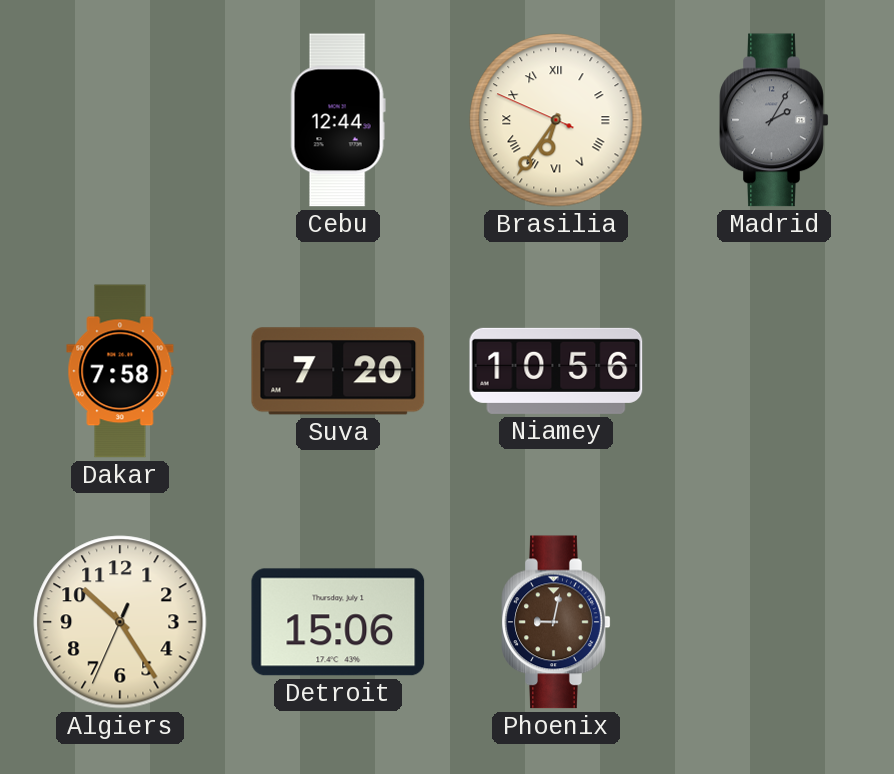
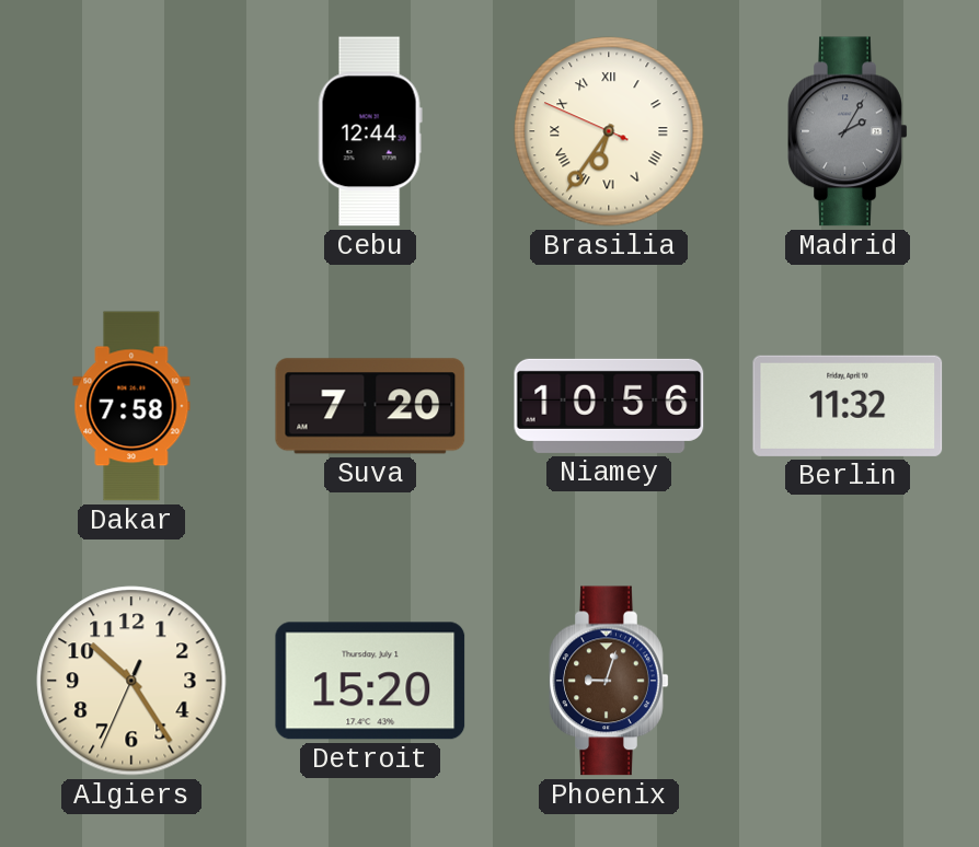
Berlin: none -> 11:32
Detroit: 15:06 -> 15:20
Phoenix: 9:02 -> 9:03
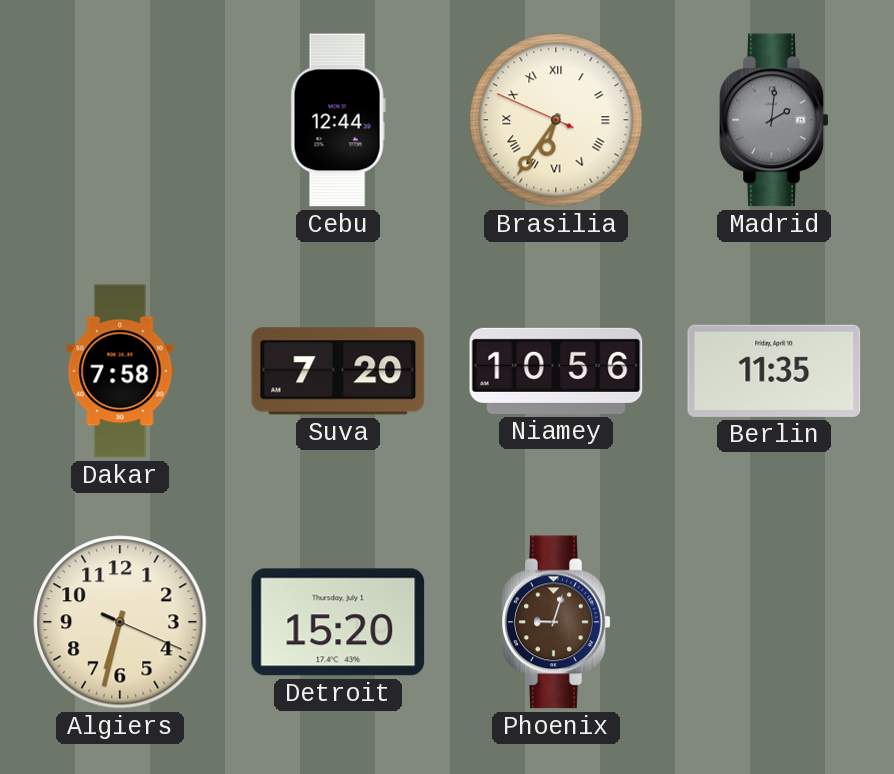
Madrid: 2:05 -> 2:01
Berlin: 11:32 -> 11:35
Algiers: 10:24 -> 6:32
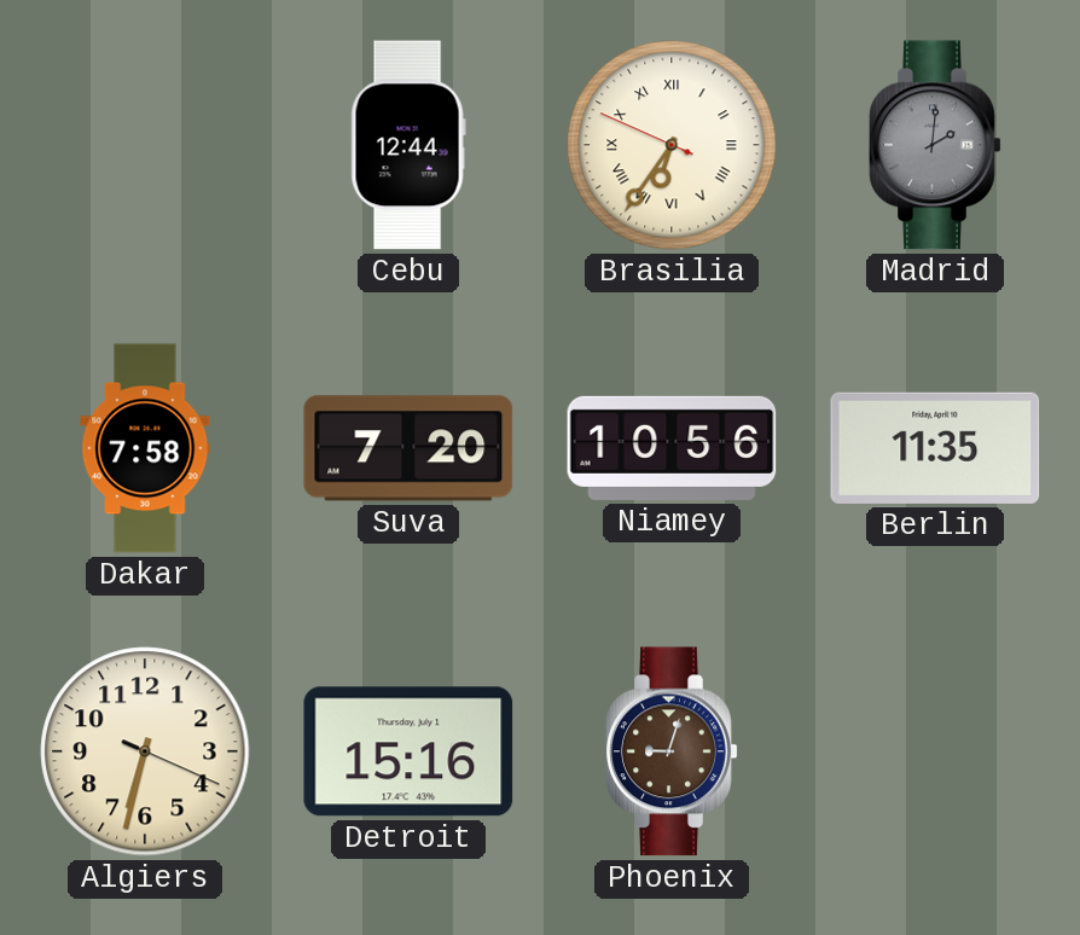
Detroit: 15:20 -> 15:16
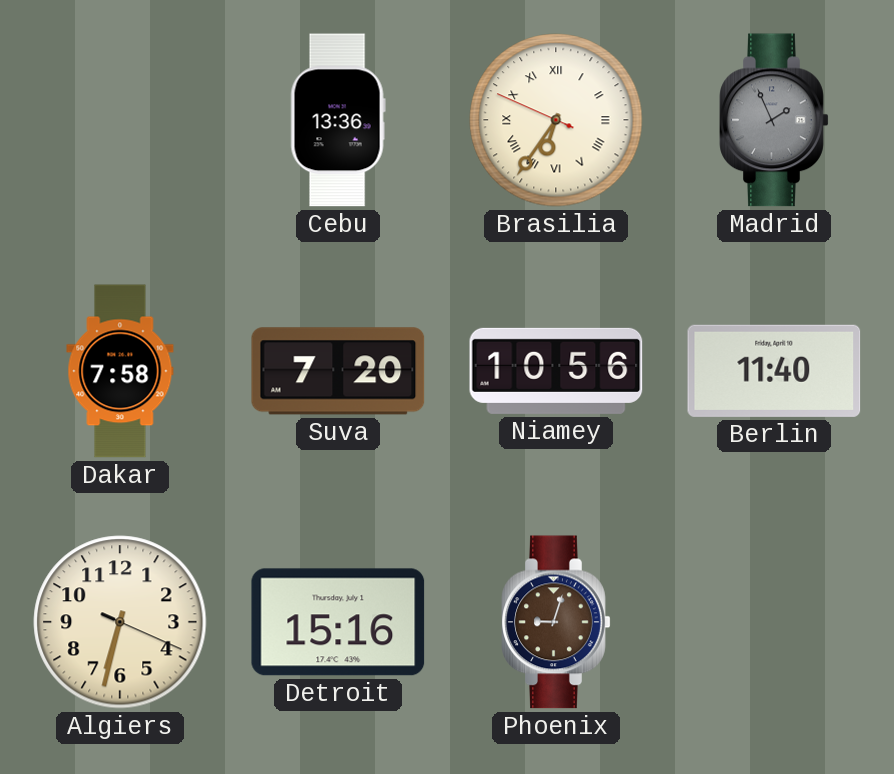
Cebu: 12:44 -> 13:36
Madrid: 2:01 -> 1:56
Berlin: 11:35 -> 11:40
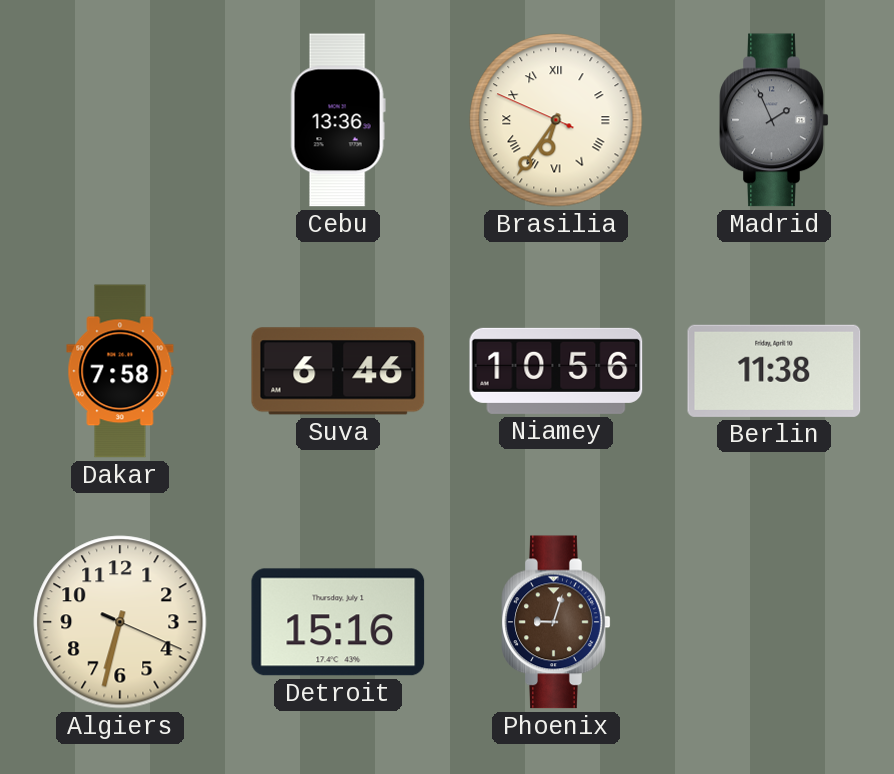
Suva: 7:20 -> 6:46
Berlin: 11:40 -> 11:38
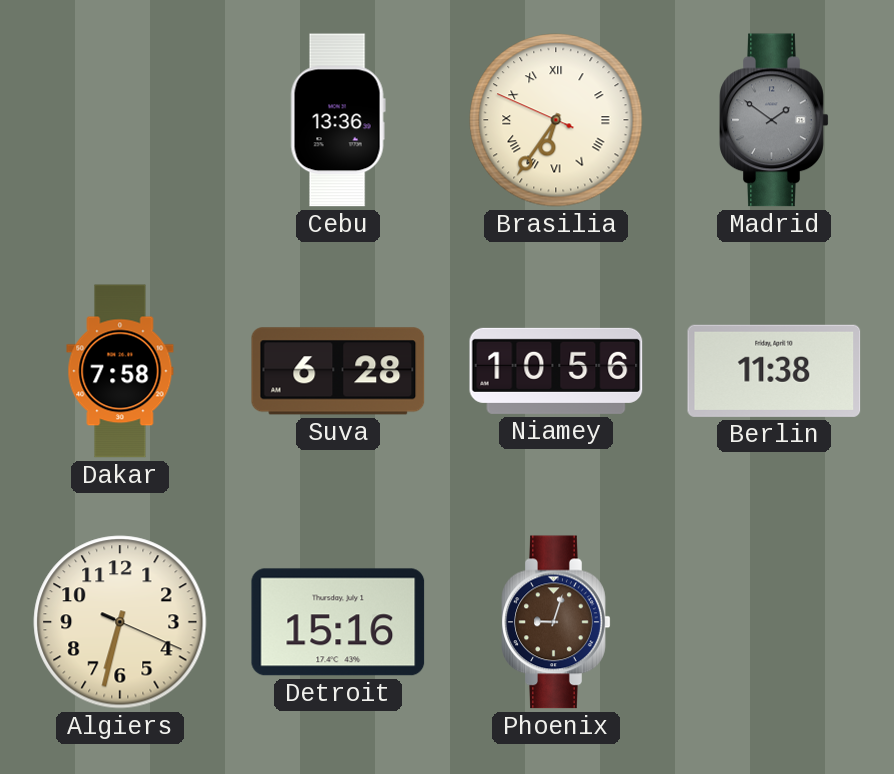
Madrid: 1:56 -> 1:51
Suva: 6:46 -> 6:28
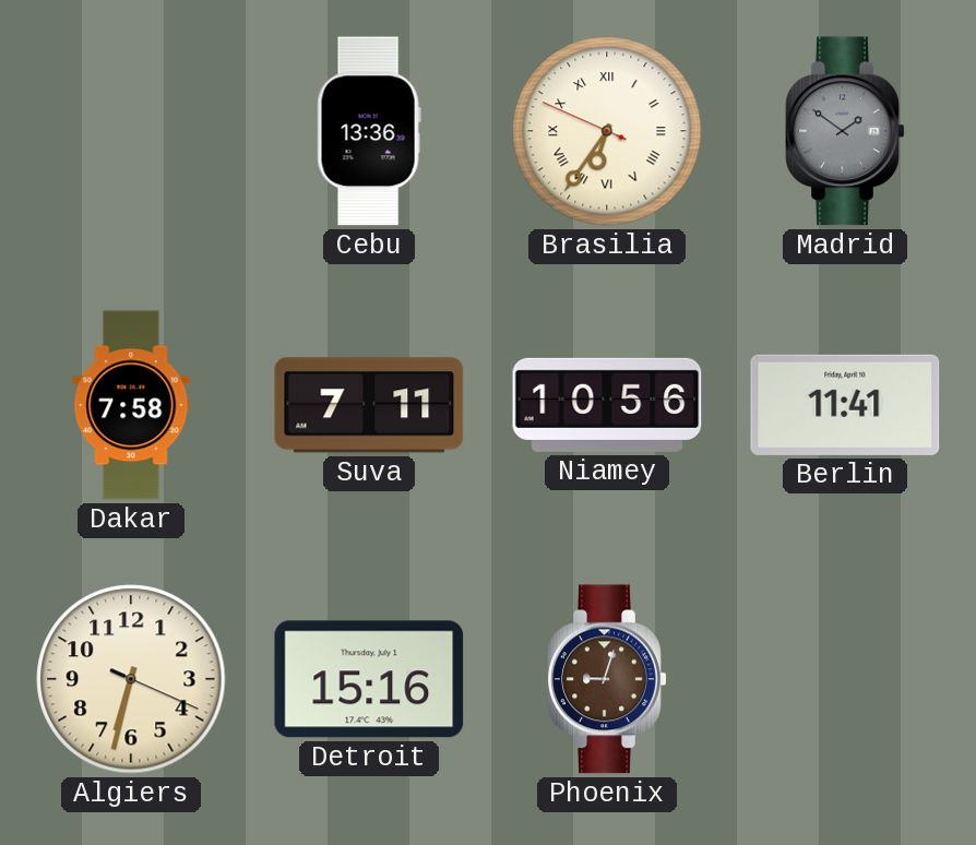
Suva: 6:28 -> 7:11
Berlin: 11:38 -> 11:41
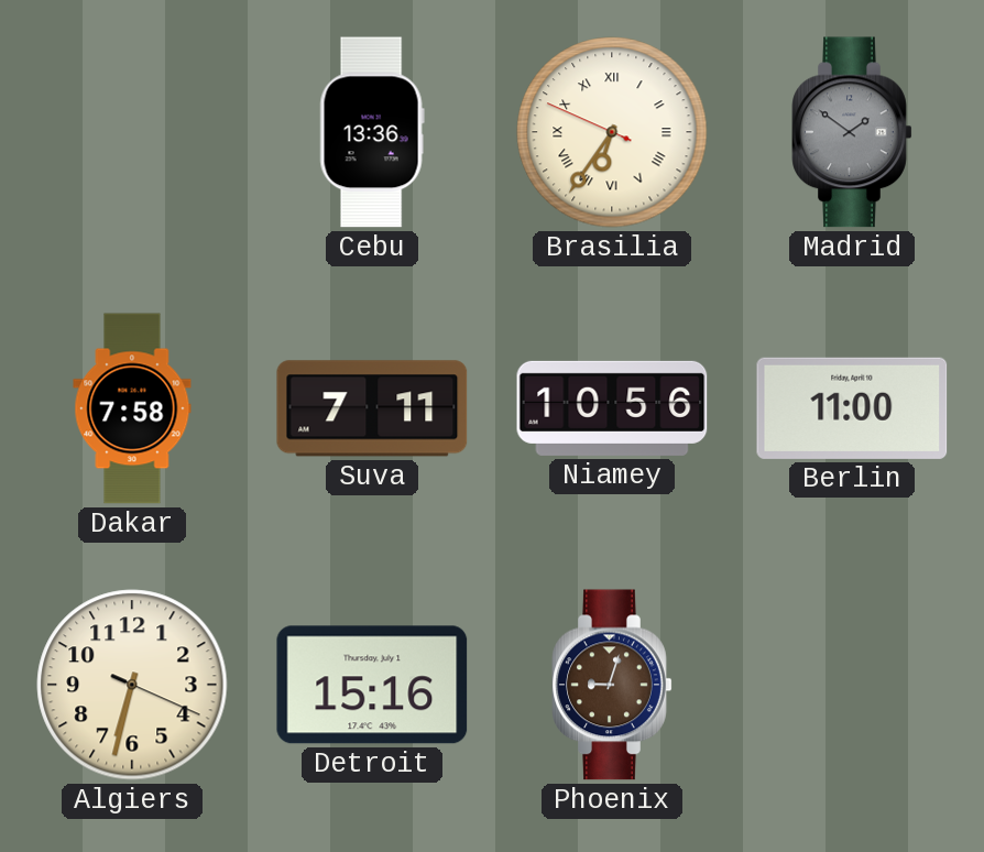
Berlin: 11:41 -> 11:00
